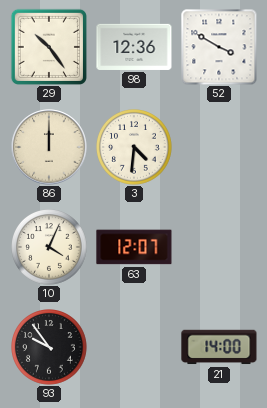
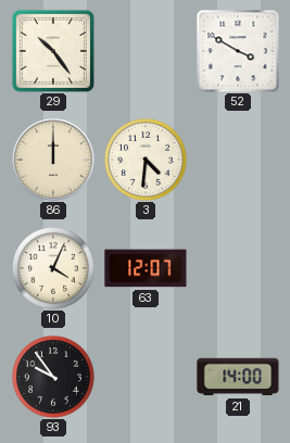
98: 12:36 -> none
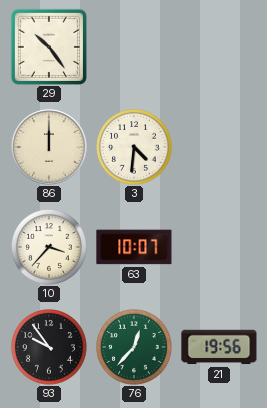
52: 3:50 -> none
10: 4:04 -> 3:37
63: 12:07 -> 10:07
76: none -> 12:37
21: 14:00 -> 19:56
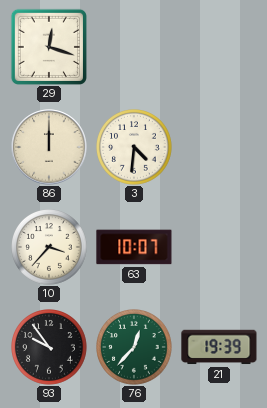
29: 10:24 -> 12:18
21: 19:56 -> 19:39
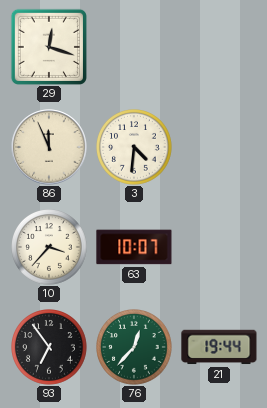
86: 12:00 -> 11:56
93: 9:54 -> 6:54
21: 19:39 -> 19:44
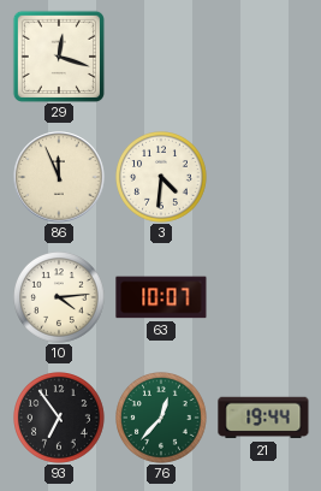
10: 3:37 -> 4:14
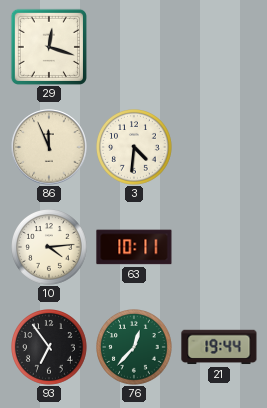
63: 10:07 -> 10:11
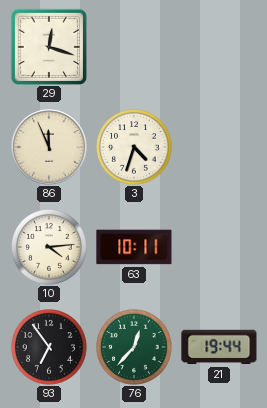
3: 4:31 -> 4:33
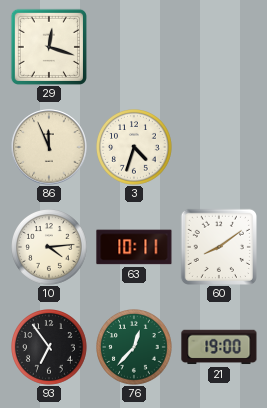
60: none -> 8:09
21: 19:44 -> 19:00
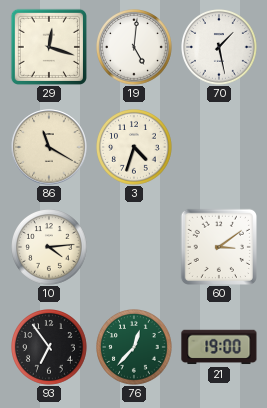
19: none -> 5:01
70: none -> 1:28
86: 11:56 -> 11:20
63: 10:11 -> none
60: 8:09 -> 3:09
